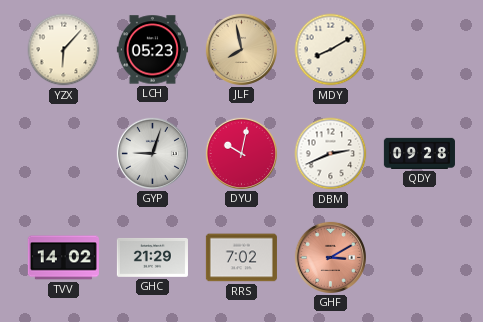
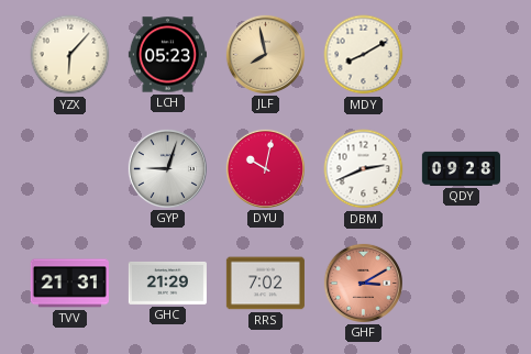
TVV: 14:02 -> 21:31
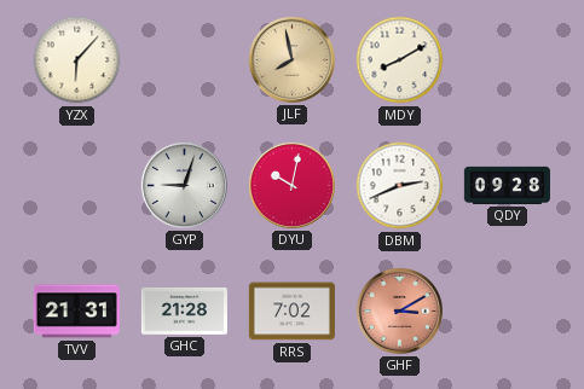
LCH: 05:23 -> none
GHC: 21:29 -> 21:28
